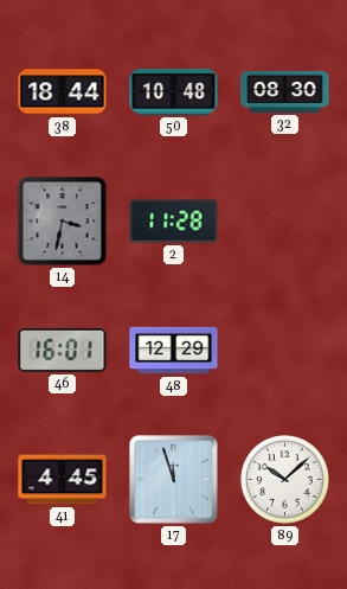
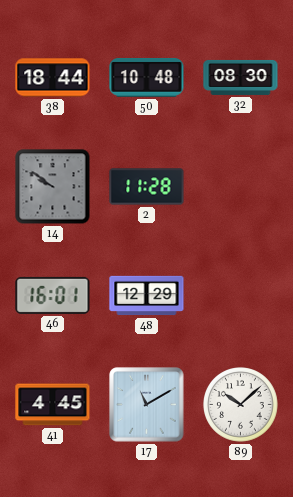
14: 3:32 -> 9:51
17: 11:57 -> 11:10
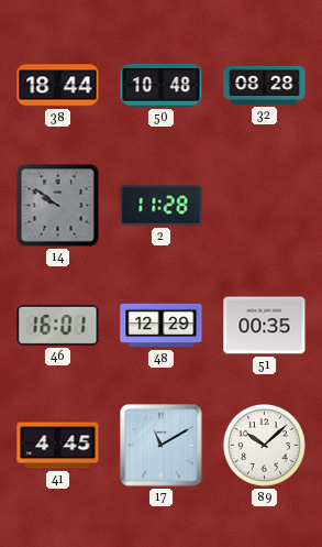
32: 08:30 -> 08:28
51: none -> 00:35
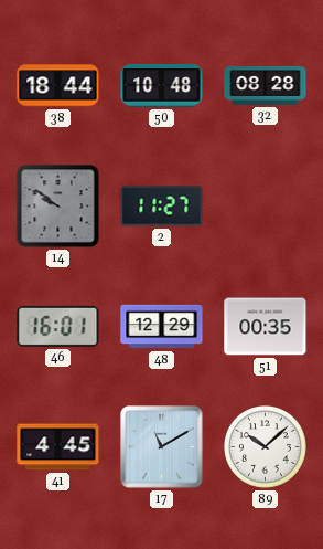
2: 11:28 -> 11:27
